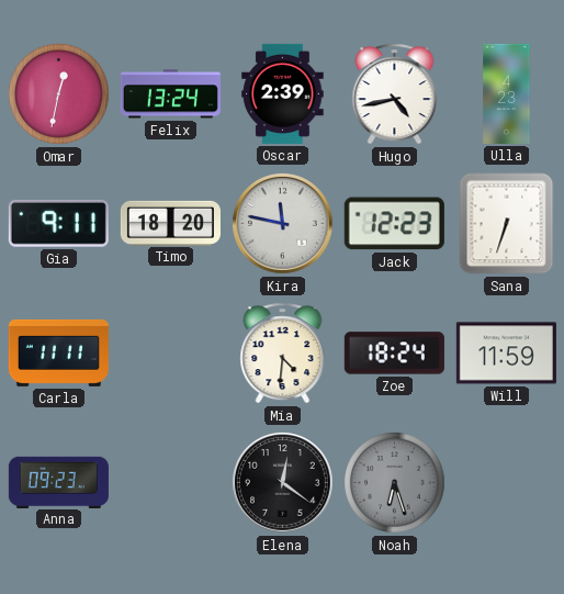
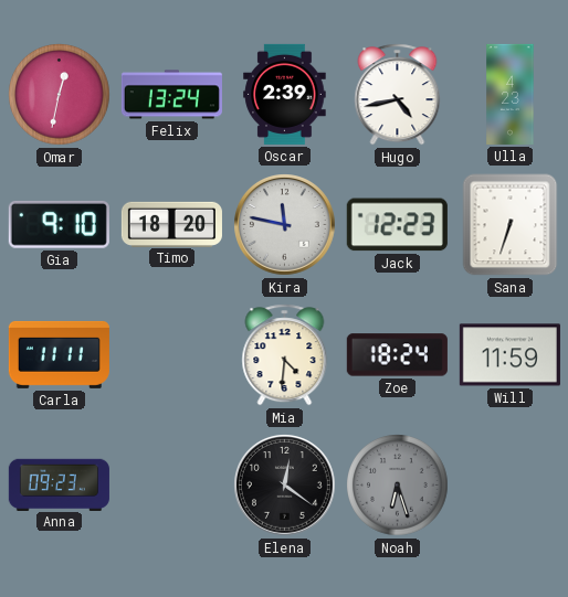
Gia: 9:11 -> 9:10
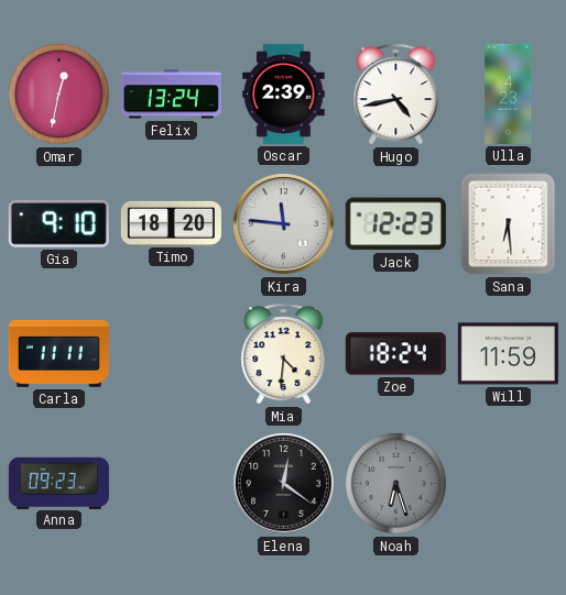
Kira: 11:47 -> 11:46
Sana: 6:33 -> 6:29
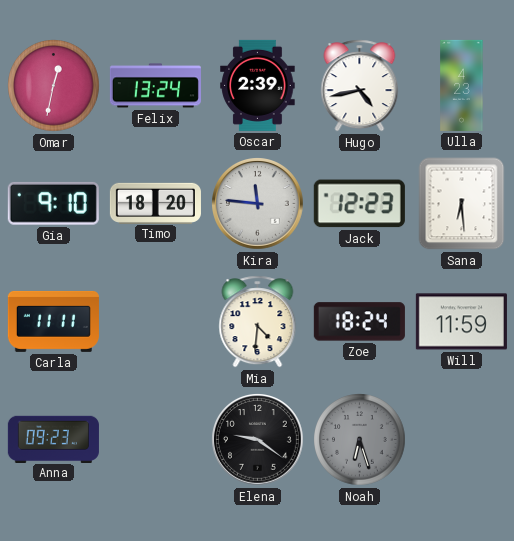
Elena: 12:21 -> 9:21
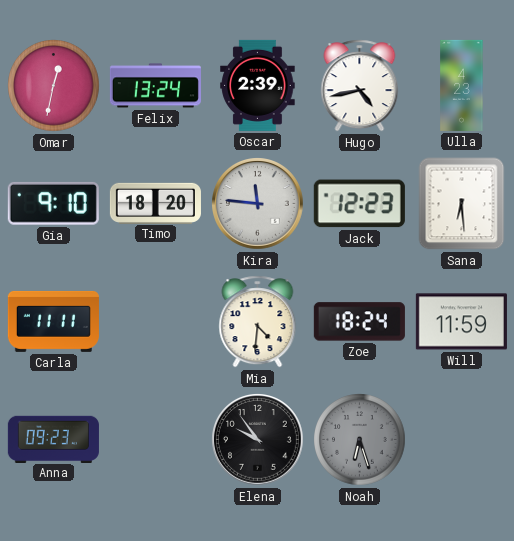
Elena: 9:21 -> 9:54
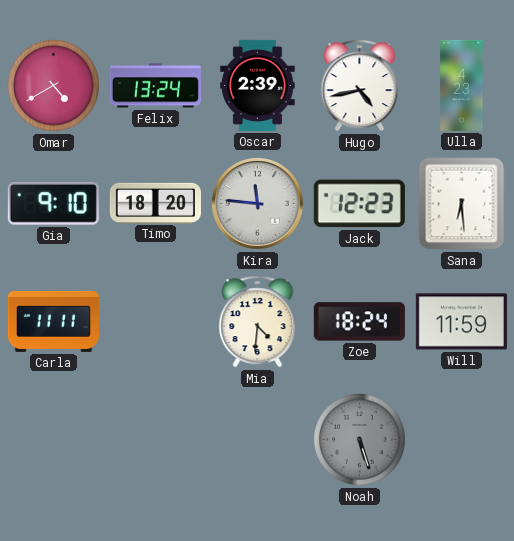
Omar: 12:32 -> 4:40
Anna: 09:23 -> none
Elena: 9:54 -> none
Noah: 6:27 -> 5:27
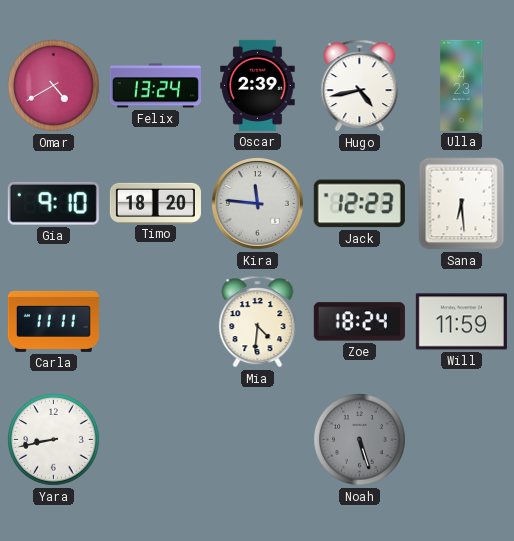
Yara: none -> 8:43
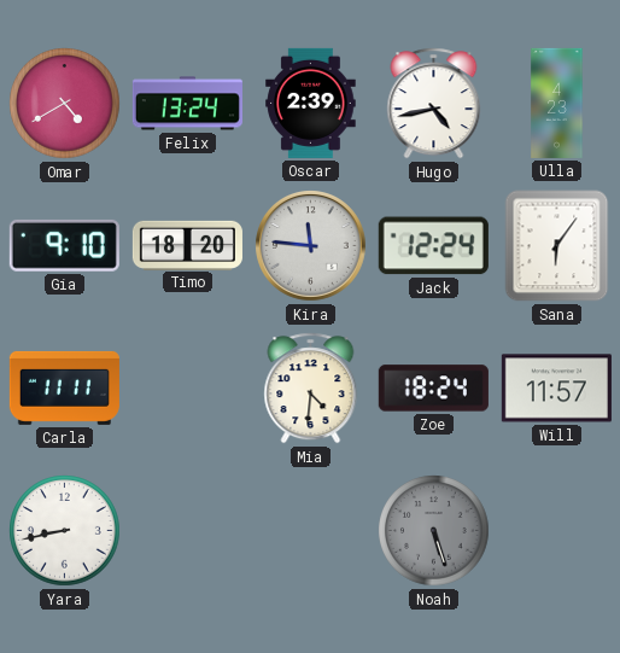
Jack: 12:23 -> 12:24
Sana: 6:29 -> 6:06
Will: 11:59 -> 11:57
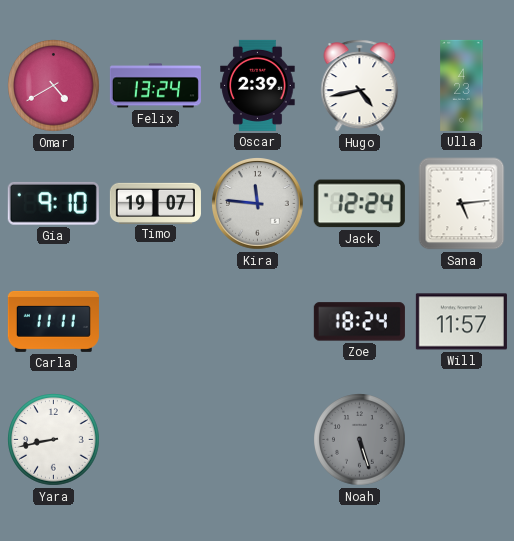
Timo: 18:20 -> 19:07
Sana: 6:06 -> 5:14
Mia: 4:31 -> none
